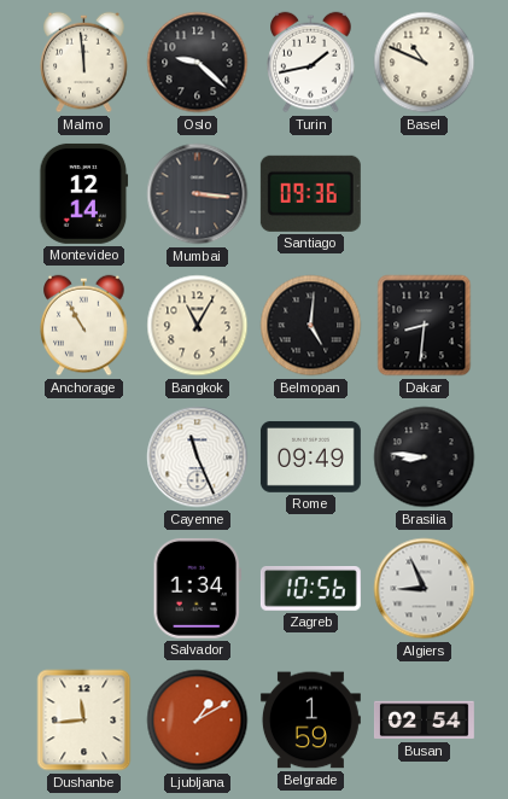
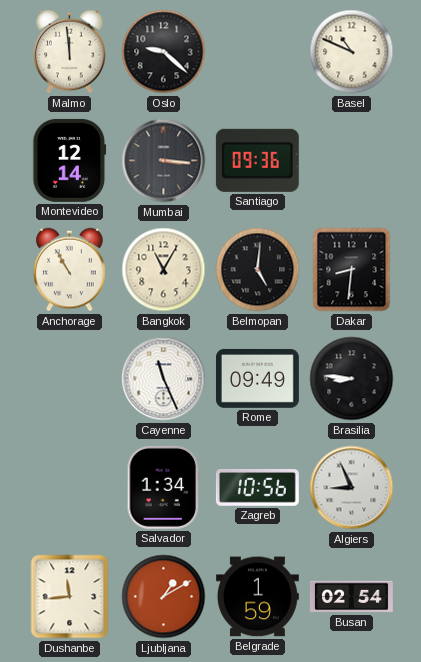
Turin: 1:43 -> none
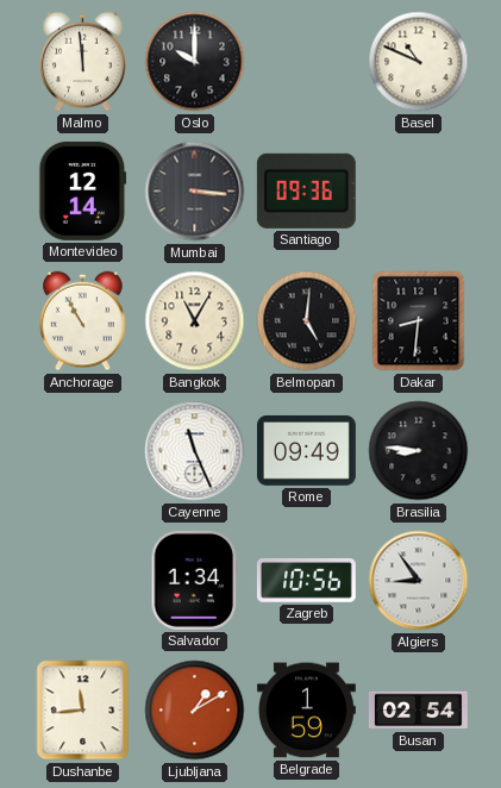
Oslo: 9:22 -> 10:00
Algiers: 8:56 -> 8:54
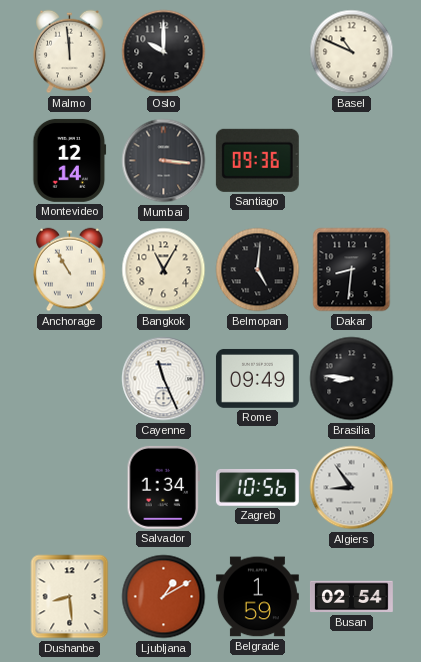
Dushanbe: 11:44 -> 8:29
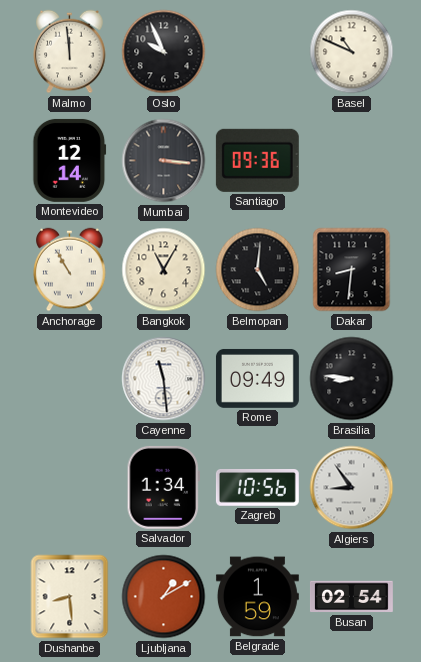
Oslo: 10:00 -> 9:56
Cayenne: 11:26 -> 11:29
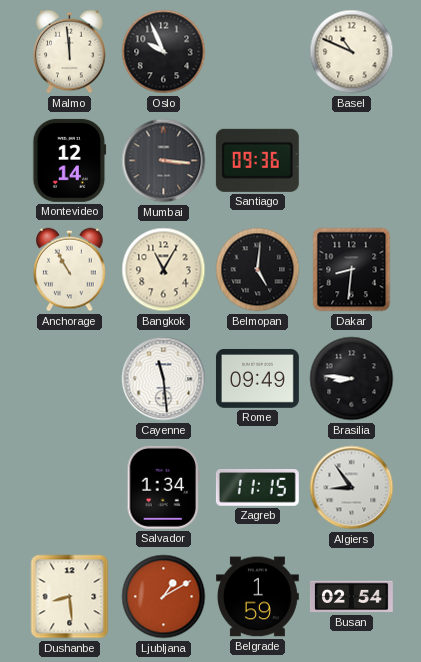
Zagreb: 10:56 -> 11:15
